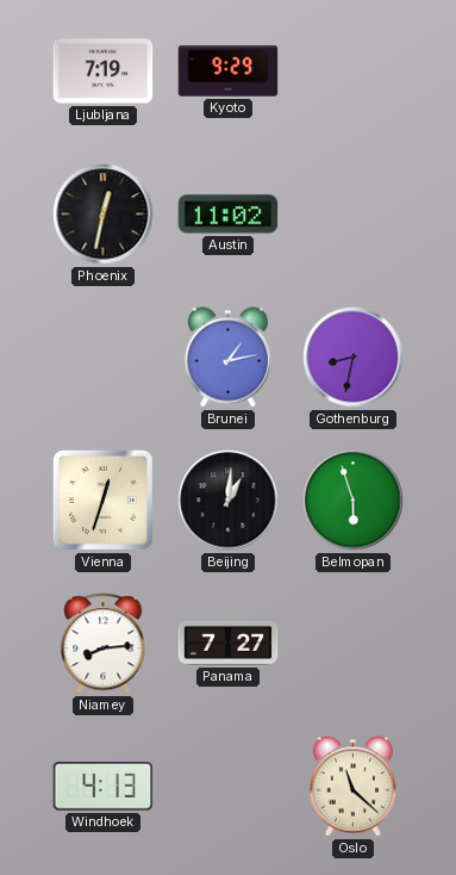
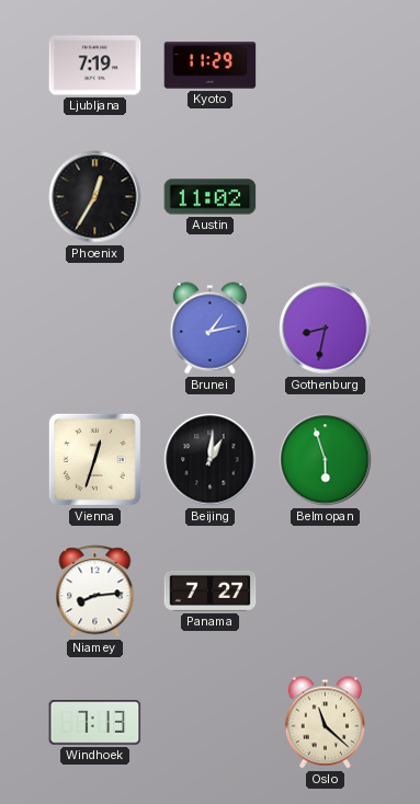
Kyoto: 9:29 -> 11:29
Phoenix: 12:32 -> 12:35
Windhoek: 4:13 -> 7:13
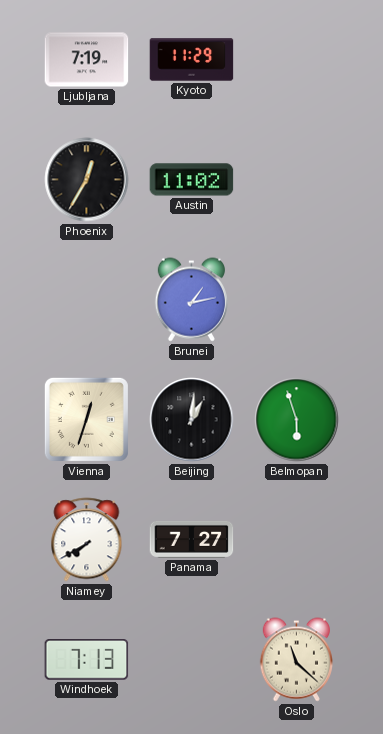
Gothenburg: 8:32 -> none
Niamey: 8:14 -> 7:40
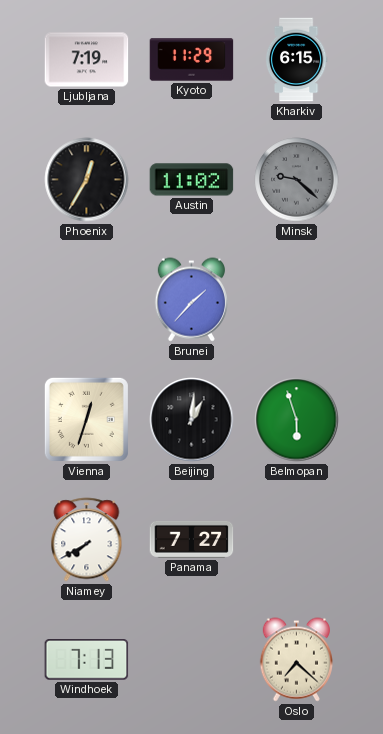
Kharkiv: none -> 6:15
Minsk: none -> 9:22
Brunei: 1:13 -> 1:37
Oslo: 11:22 -> 7:22
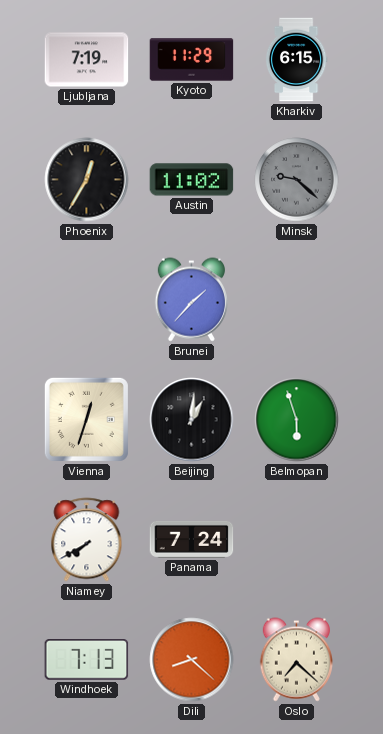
Panama: 7:27 -> 7:24
Dili: none -> 8:22
